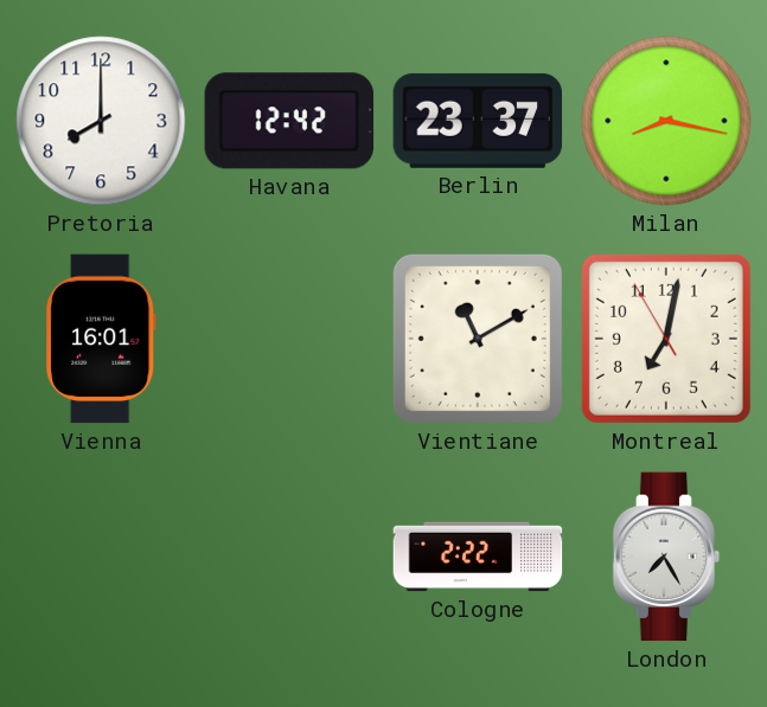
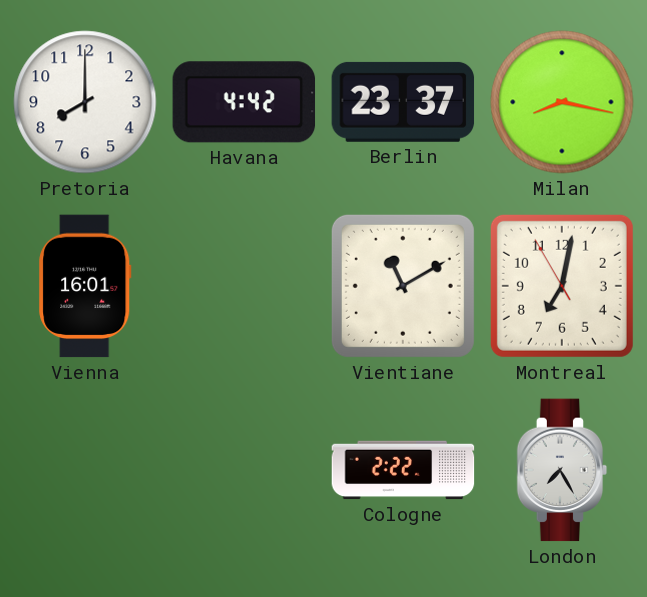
Havana: 12:42 -> 4:42
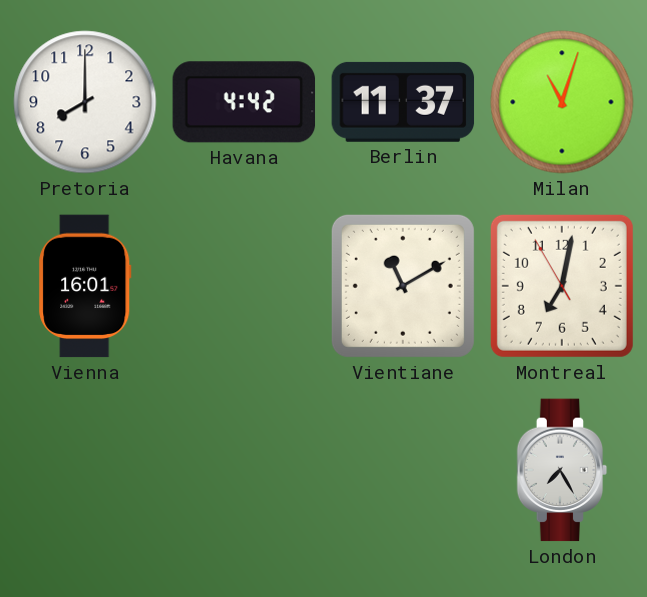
Berlin: 23:37 -> 11:37
Milan: 8:17 -> 11:03
Cologne: 2:22 -> none
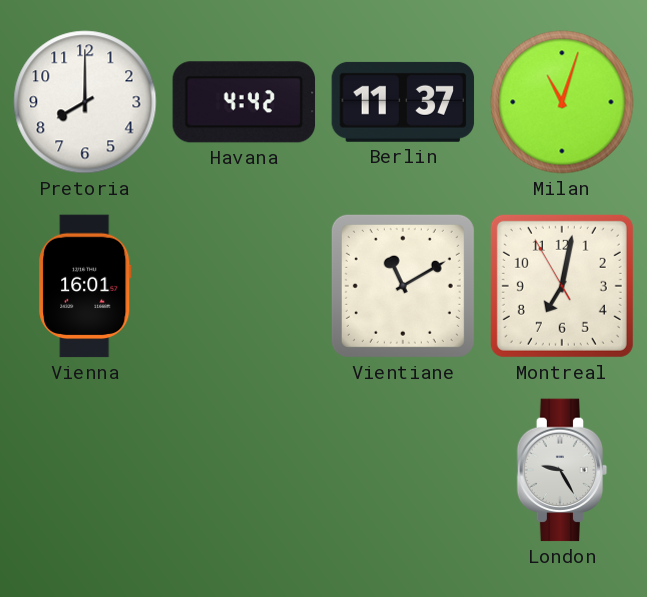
London: 7:25 -> 9:25
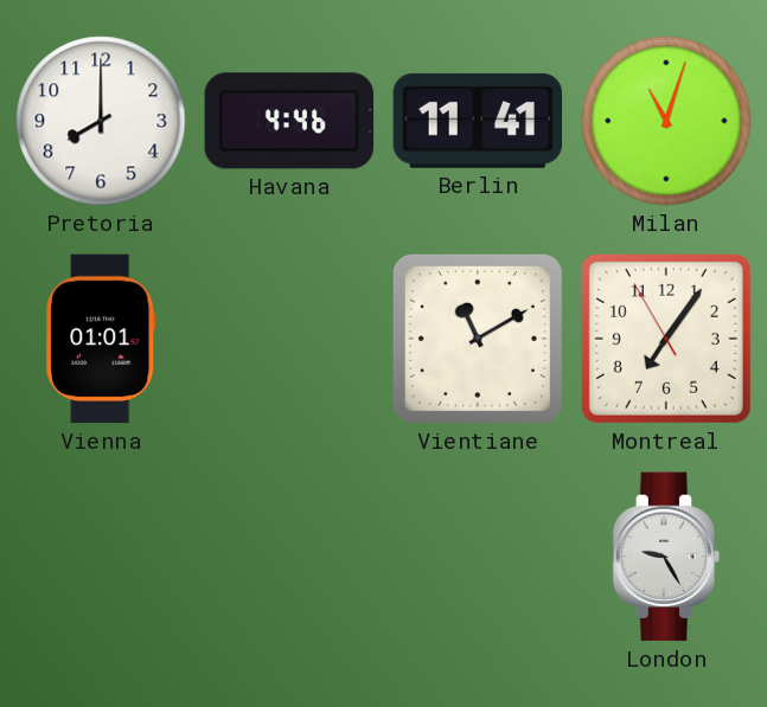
Havana: 4:42 -> 4:46
Berlin: 11:37 -> 11:41
Vienna: 16:01 -> 01:01
Montreal: 7:01 -> 7:05
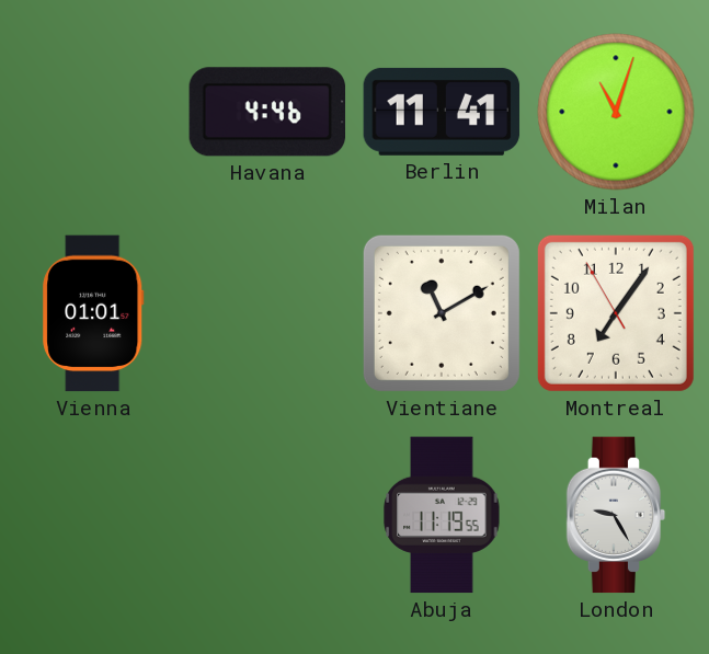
Pretoria: 8:00 -> none
Abuja: none -> 11:19
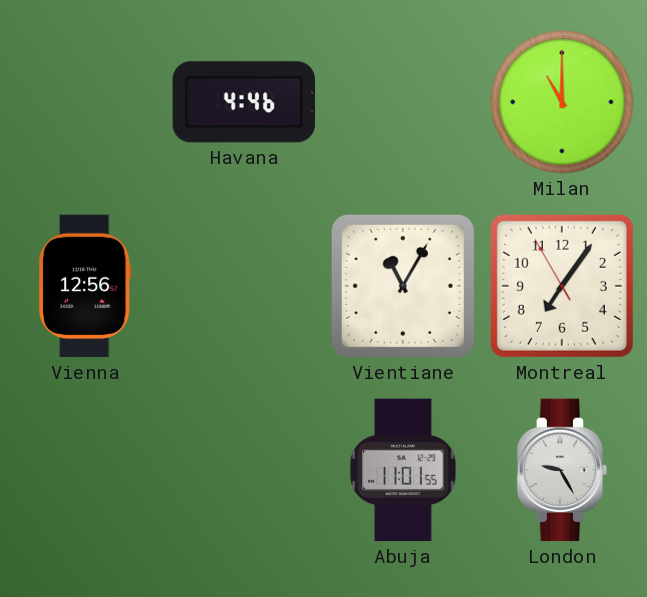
Berlin: 11:41 -> none
Milan: 11:03 -> 11:00
Vienna: 01:01 -> 12:56
Vientiane: 11:10 -> 11:05
Abuja: 11:19 -> 11:01
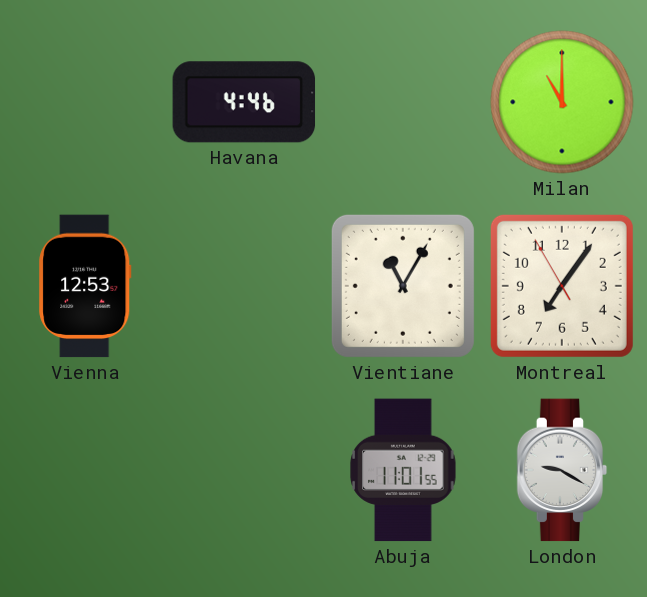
Vienna: 12:56 -> 12:53
London: 9:25 -> 9:20
